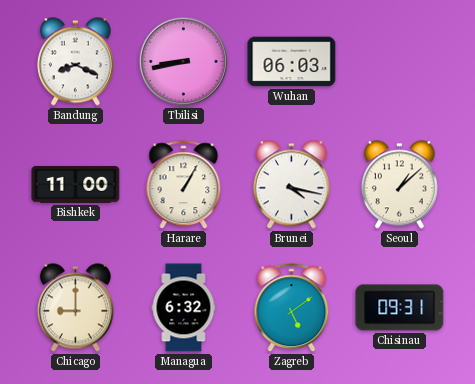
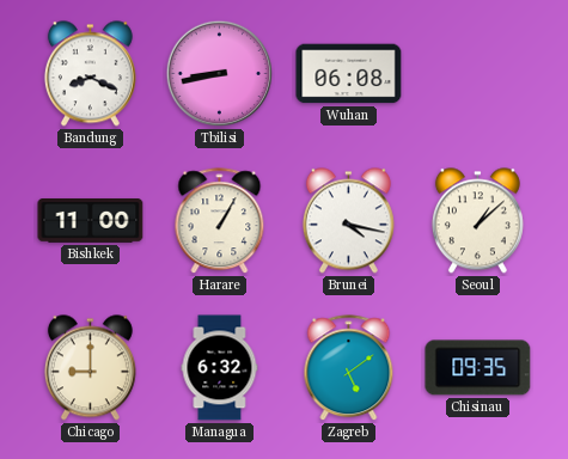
Wuhan: 06:03 -> 06:08
Chisinau: 09:31 -> 09:35
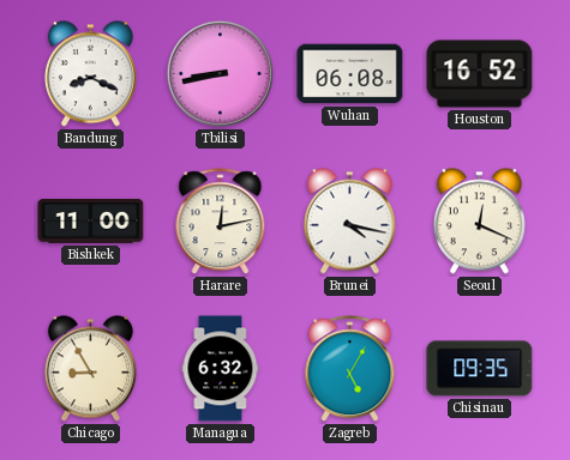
Houston: none -> 16:52
Harare: 1:05 -> 12:13
Seoul: 1:08 -> 12:19
Chicago: 9:00 -> 8:55
Zagreb: 5:09 -> 5:05
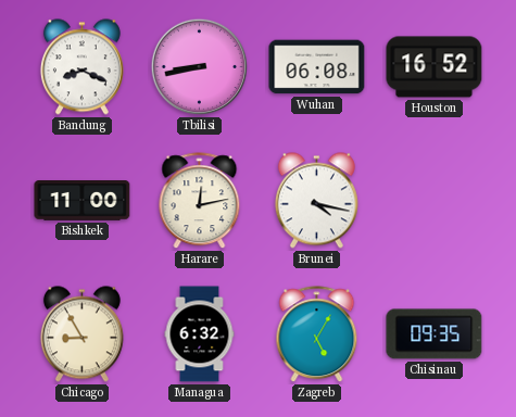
Seoul: 12:19 -> none
